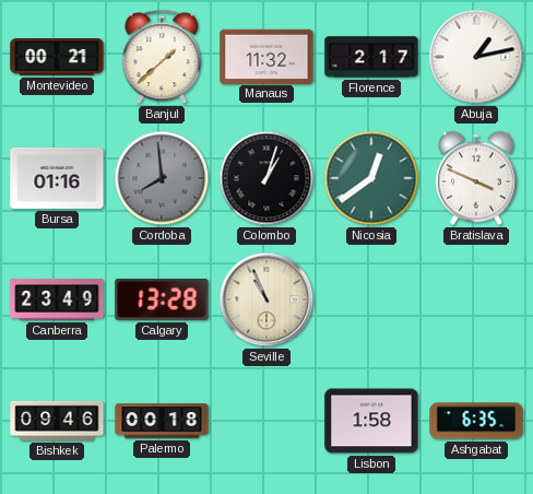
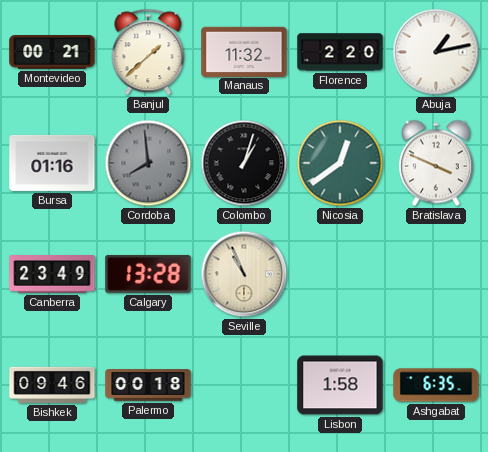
Florence: 2:17 -> 2:20
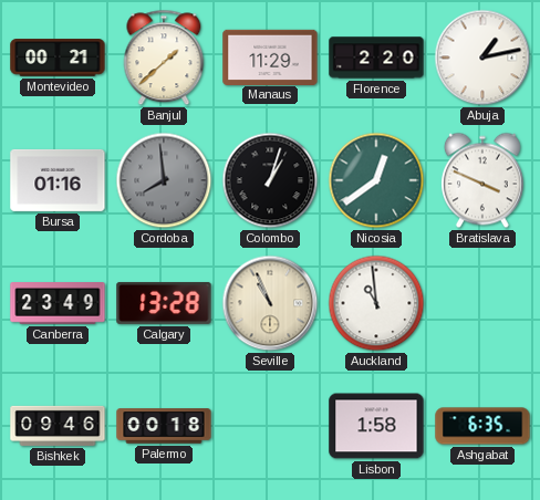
Manaus: 11:32 -> 11:29
Auckland: none -> 10:59
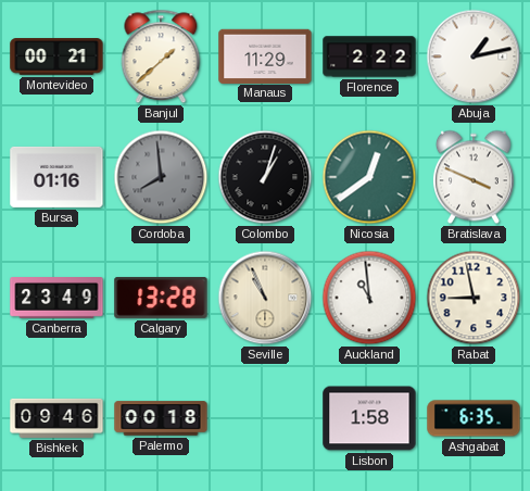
Florence: 2:20 -> 2:22
Rabat: none -> 8:58
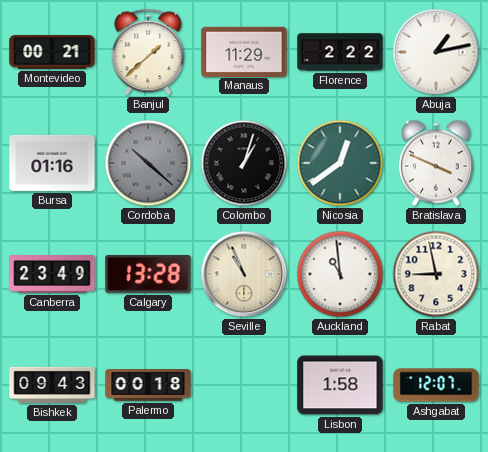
Cordoba: 7:59 -> 10:22
Bishkek: 09:46 -> 09:43
Ashgabat: 6:35 -> 12:07
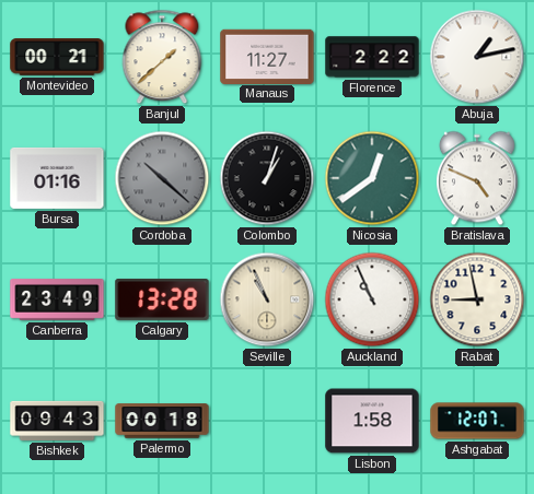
Manaus: 11:29 -> 11:27
Bratislava: 3:49 -> 4:49
Auckland: 10:59 -> 10:56
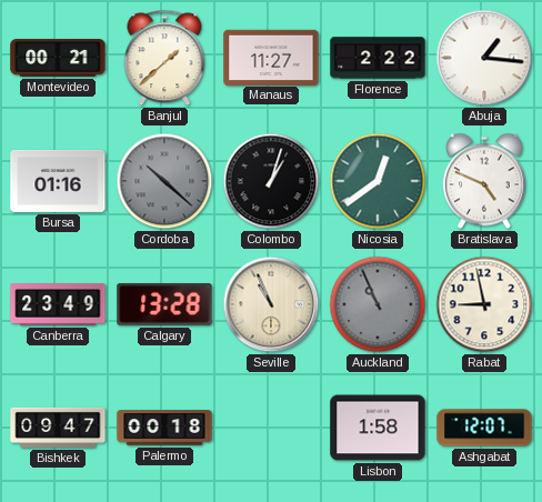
Abuja: 1:13 -> 1:16
Auckland dial: white -> grey
Bishkek: 09:43 -> 09:47
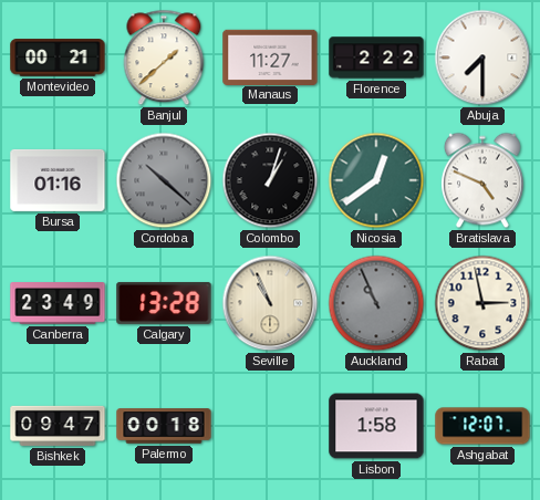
Abuja: 1:16 -> 7:30
Rabat: 8:58 -> 2:58
